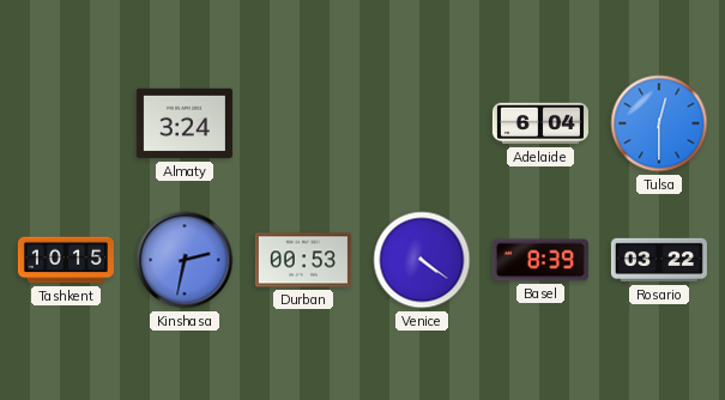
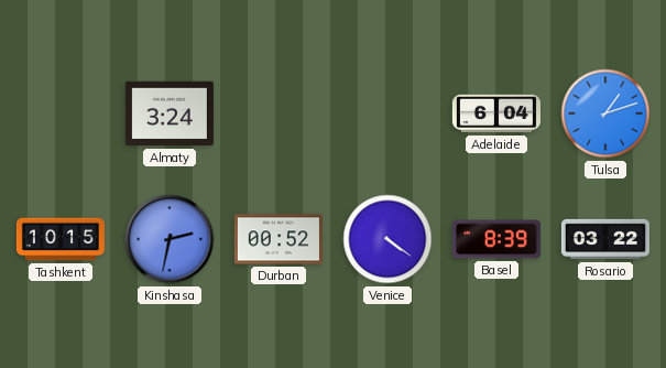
Tulsa: 12:30 -> 1:12
Durban: 00:53 -> 00:52
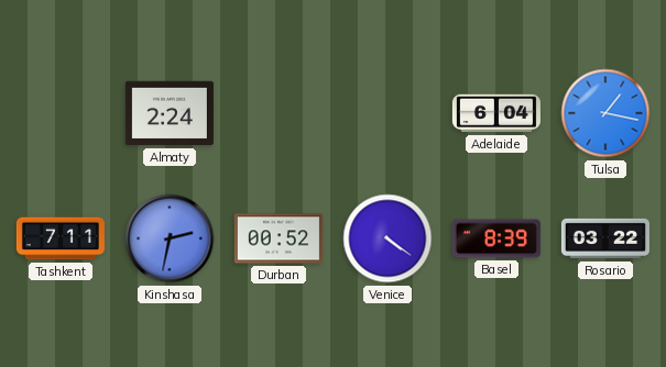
Almaty: 3:24 -> 2:24
Tulsa: 1:12 -> 1:17
Tashkent: 10:15 -> 7:11
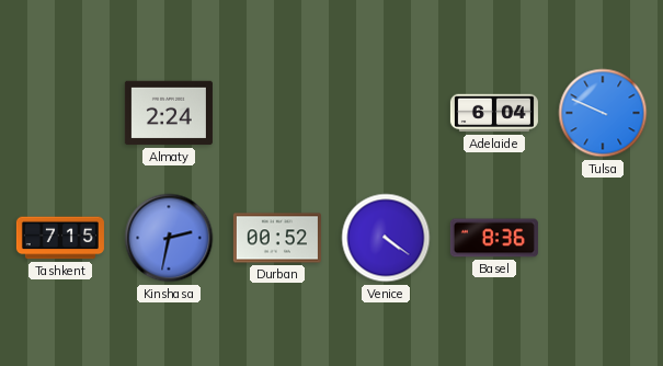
Tulsa: 1:17 -> 9:49
Tashkent: 7:11 -> 7:15
Basel: 8:39 -> 8:36
Rosario: 03:22 -> none
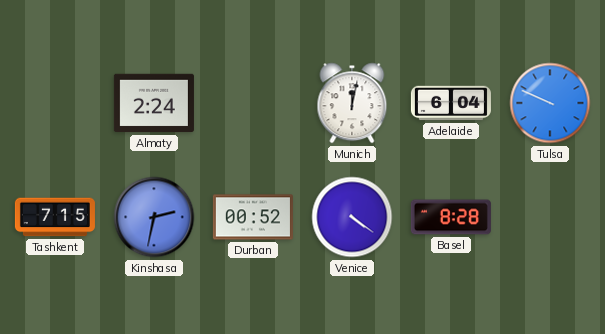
Munich: none -> 12:02
Basel: 8:36 -> 8:28
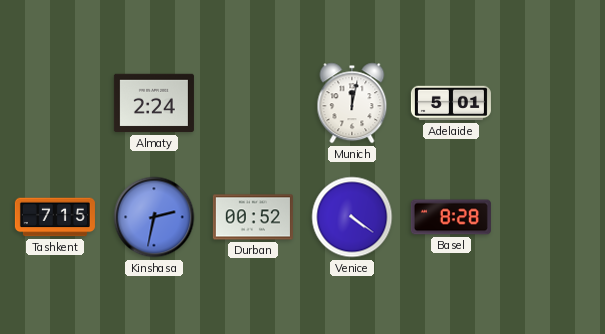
Adelaide: 6:04 -> 5:01
Tulsa: 9:49 -> none
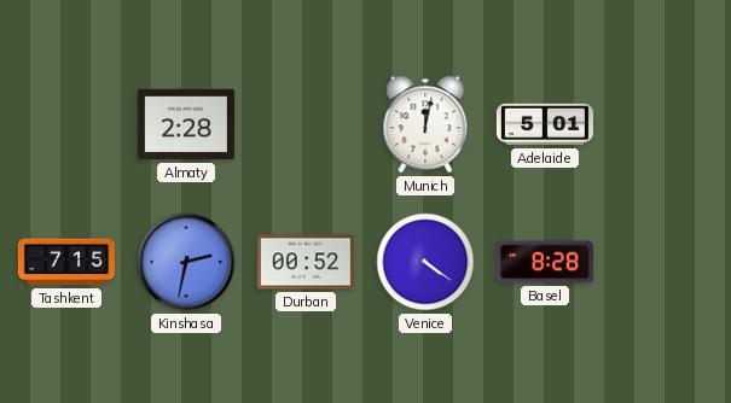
Almaty: 2:24 -> 2:28
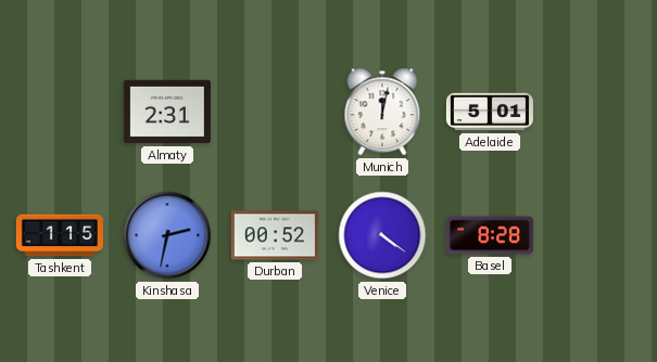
Almaty: 2:28 -> 2:31
Tashkent: 7:15 -> 1:15
